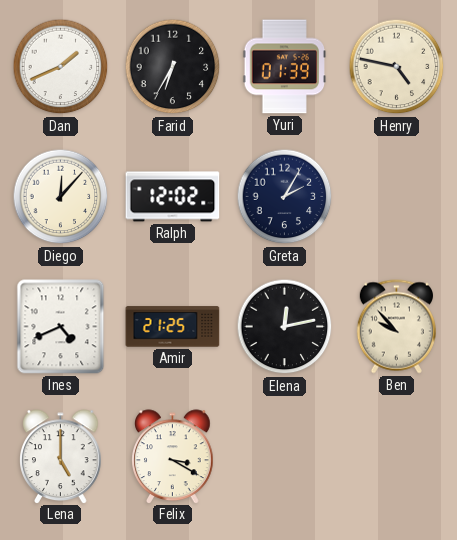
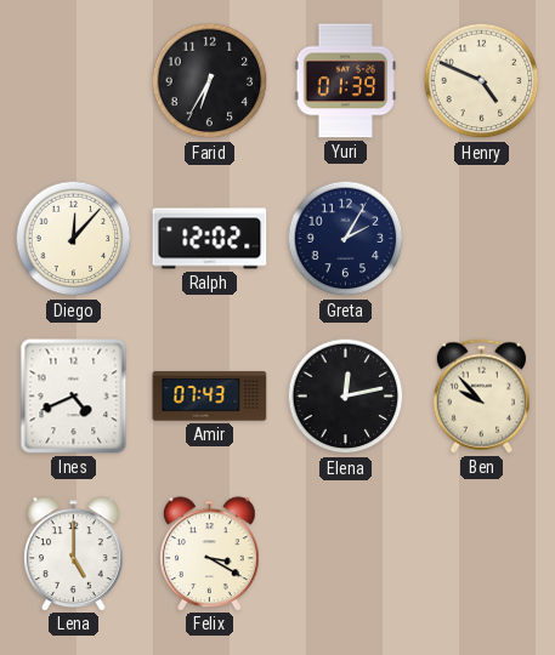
Dan: 1:41 -> none
Henry: 4:47 -> 4:49
Amir: 21:25 -> 07:43
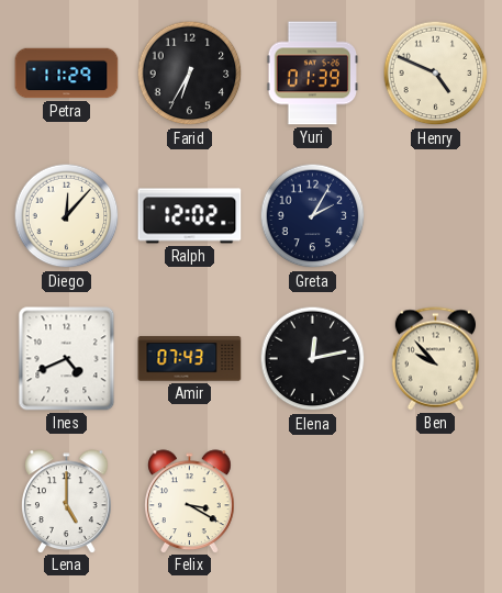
Petra: none -> 11:29
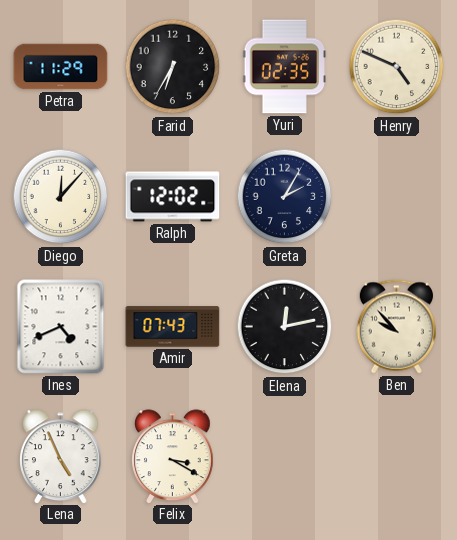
Yuri: 01:39 -> 02:35
Lena: 5:00 -> 4:56
